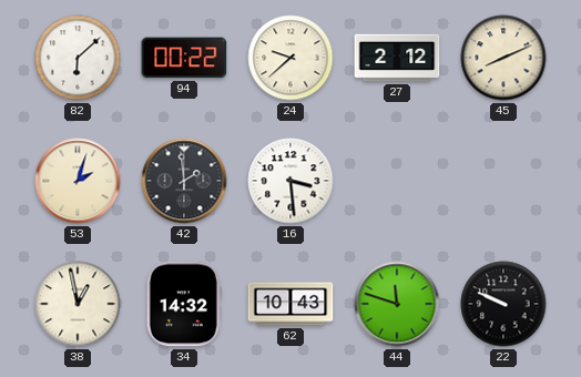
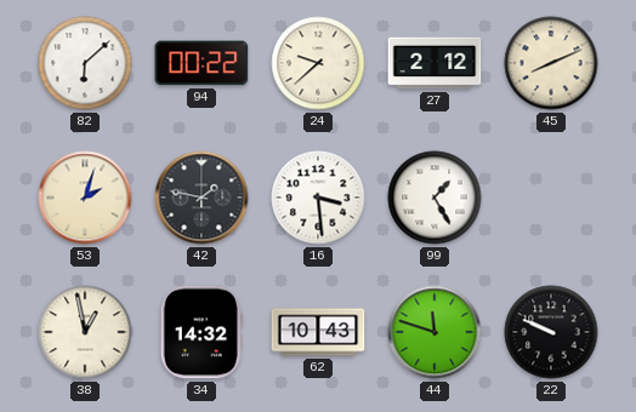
42: 1:59 -> 1:47
99: none -> 1:25
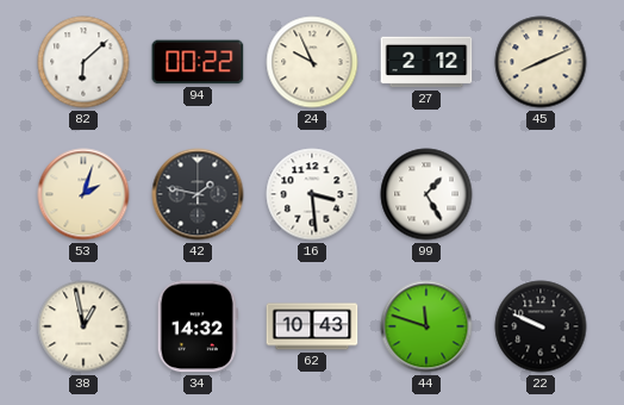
24: 9:38 -> 9:56
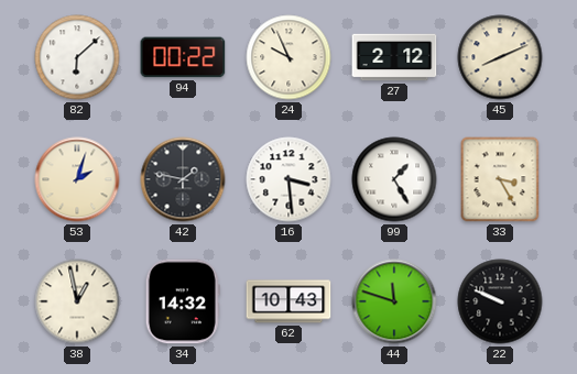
33: none -> 3:25
